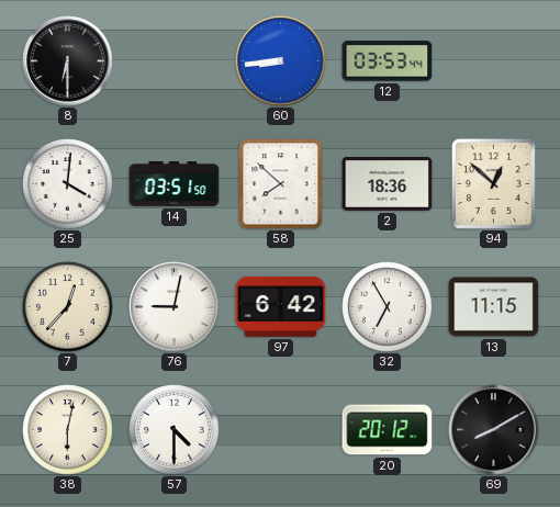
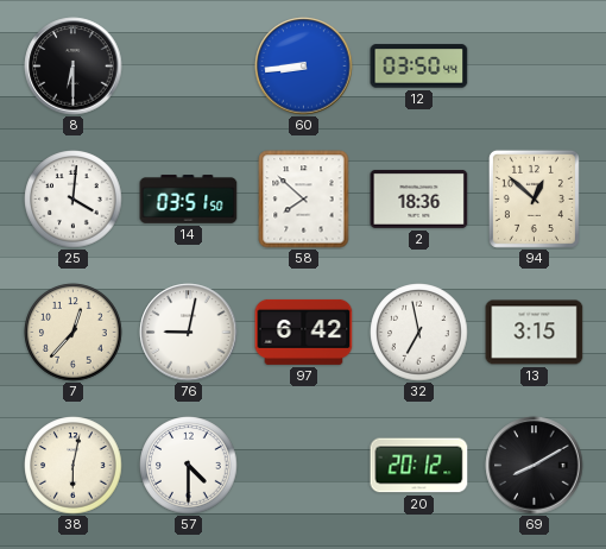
12: 03:53 -> 03:50
32: 6:55 -> 6:58
13: 11:15 -> 3:15
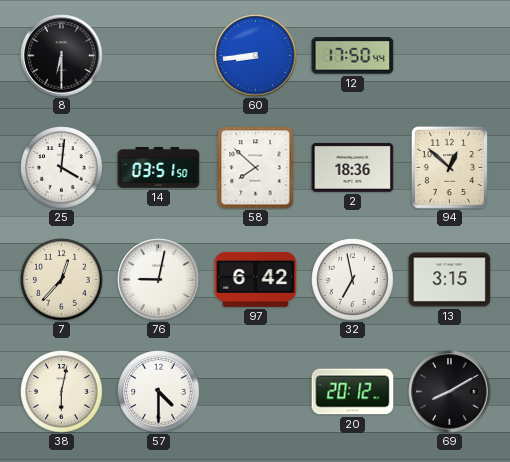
12: 03:50 -> 17:50
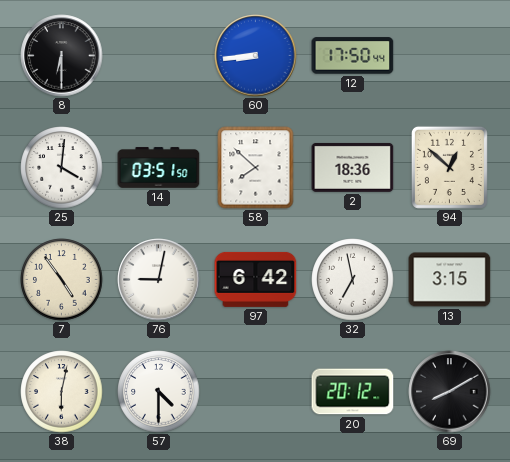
7: 12:37 -> 4:54
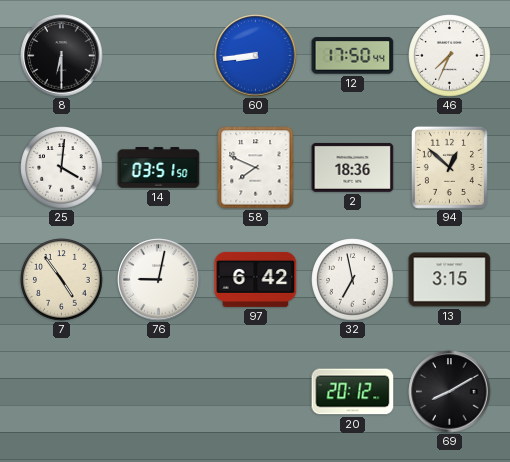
46: none -> 7:34
58: 7:52 -> 7:49
38: 6:02 -> none
57: 4:30 -> none
